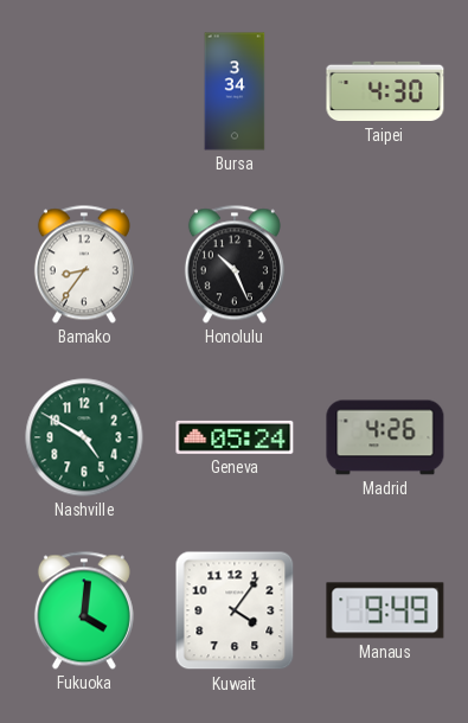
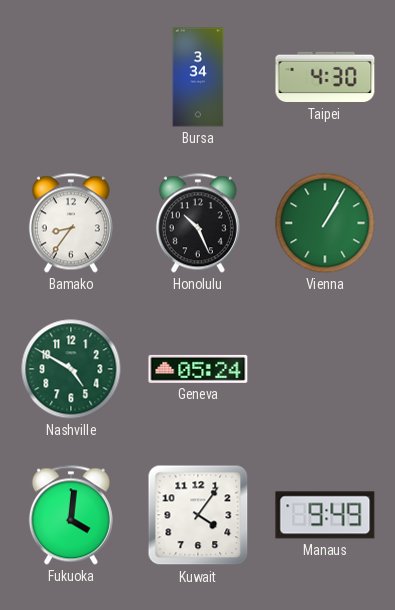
Vienna: none -> 1:05
Madrid: 4:26 -> none
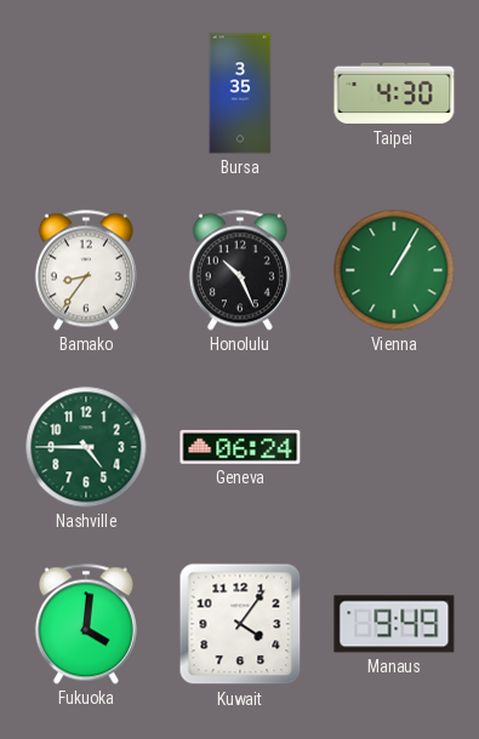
Bursa: 3:34 -> 3:35
Nashville: 4:50 -> 4:45
Geneva: 05:24 -> 06:24
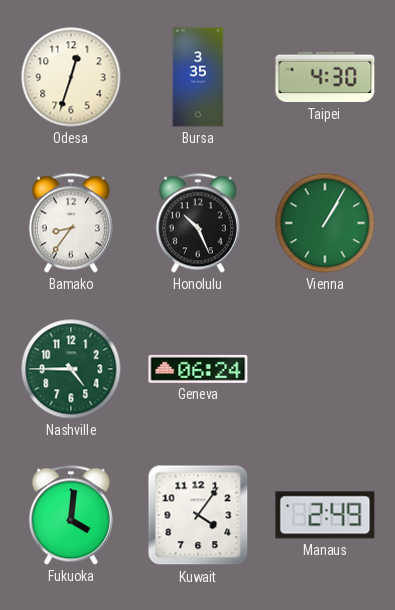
Odesa: none -> 12:33
Manaus: 9:49 -> 2:49
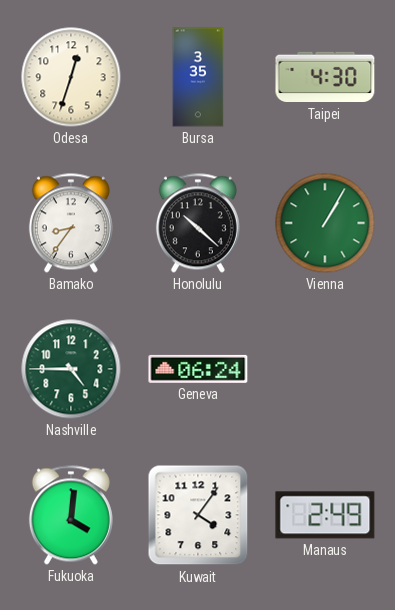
Honolulu: 10:26 -> 10:22
